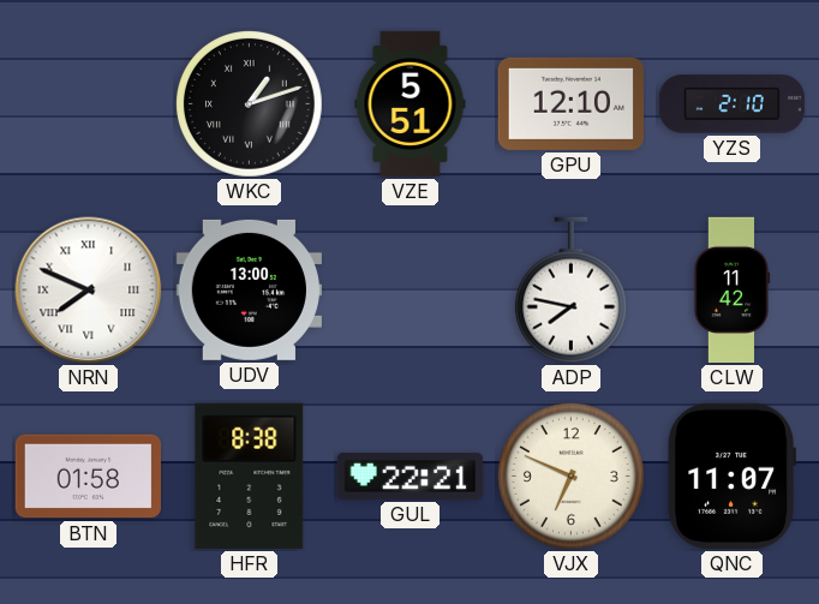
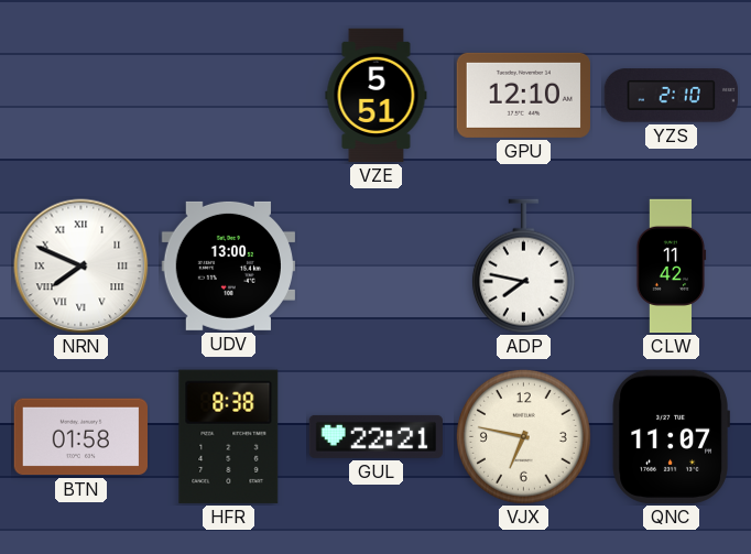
WKC: 1:12 -> none
VJX: 6:49 -> 6:47
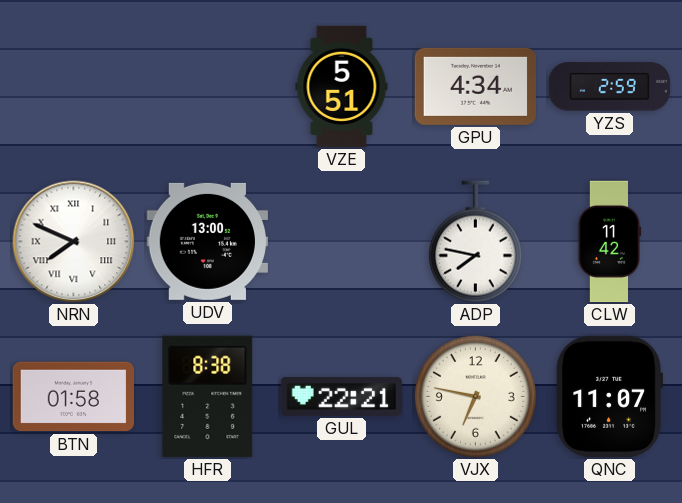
GPU: 12:10 -> 4:34
YZS: 2:10 -> 2:59
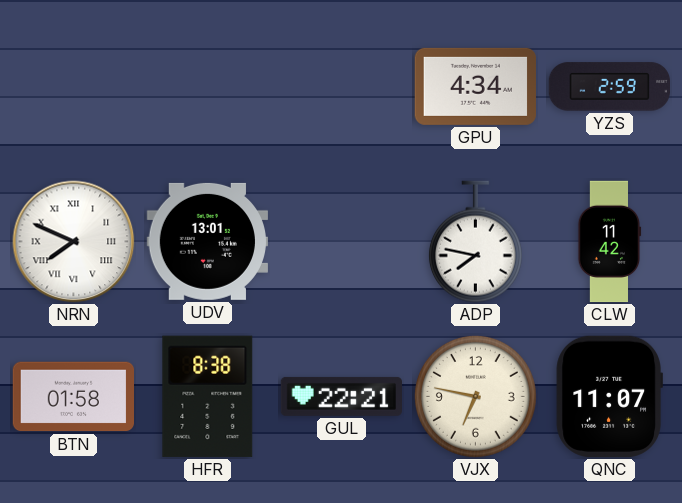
VZE: 5:51 -> none
UDV: 13:00 -> 13:01
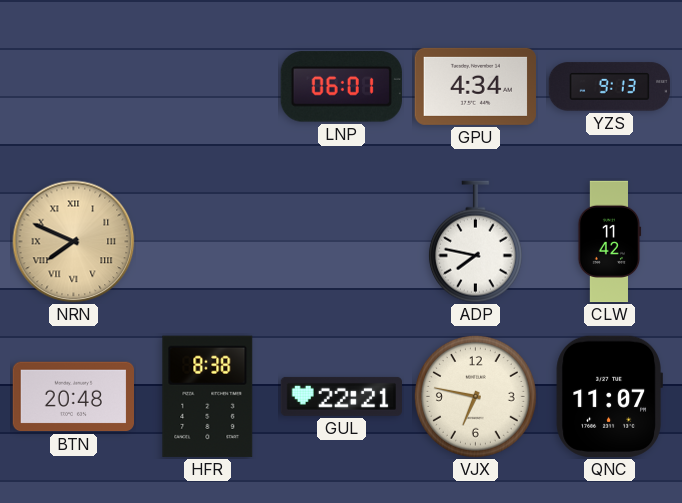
LNP: none -> 06:01
YZS: 2:59 -> 9:13
NRN dial: white -> champagne
UDV: 13:01 -> none
BTN: 01:58 -> 20:48
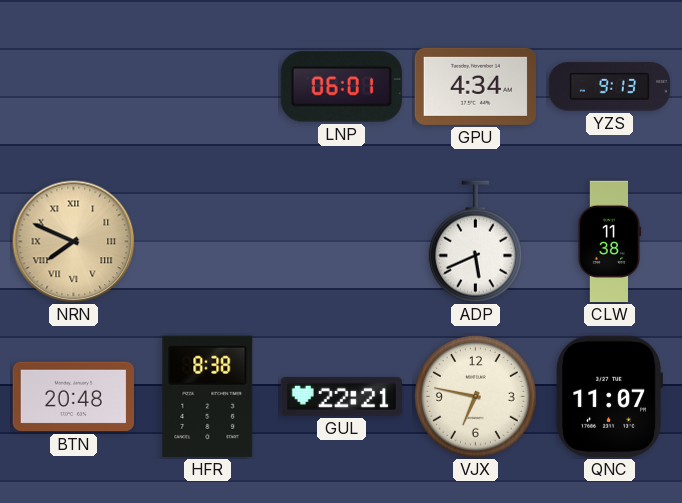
ADP: 7:47 -> 5:41
CLW: 11:42 -> 11:38
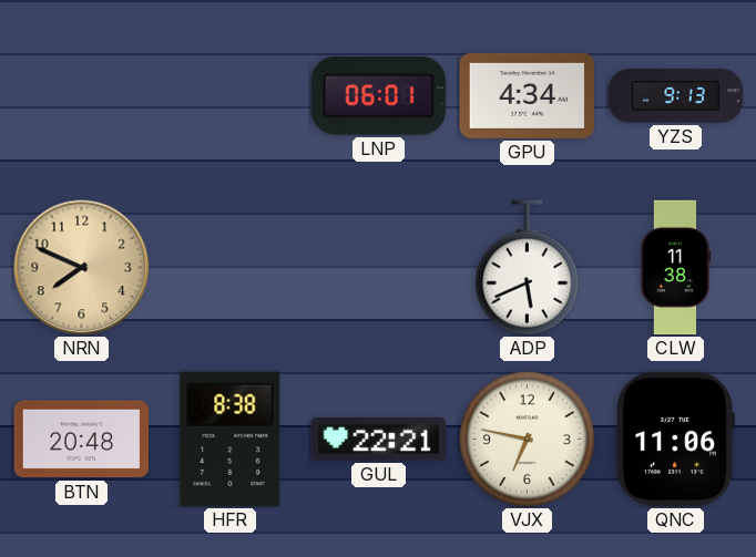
NRN numerals: Roman -> Arabic
QNC: 11:07 -> 11:06
